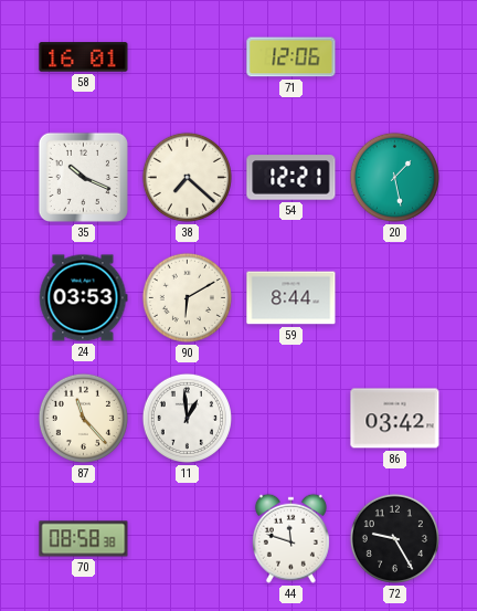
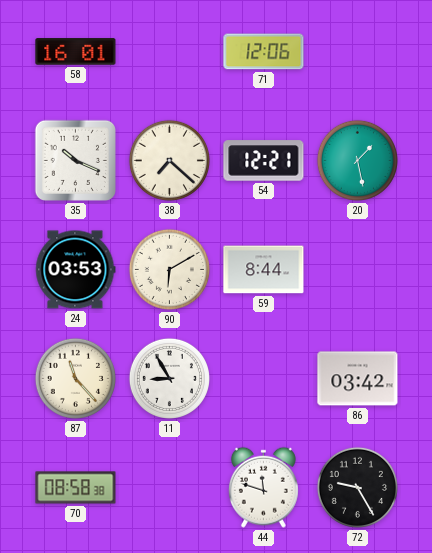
11: 12:59 -> 8:55
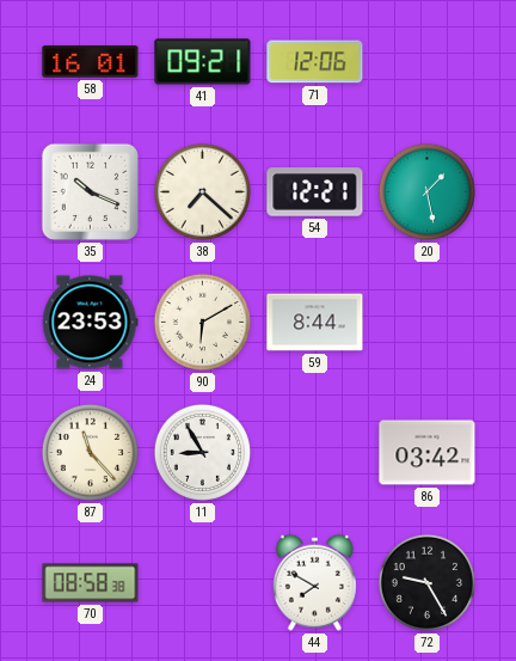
41: none -> 09:21
24: 03:53 -> 23:53
44: 11:48 -> 7:50
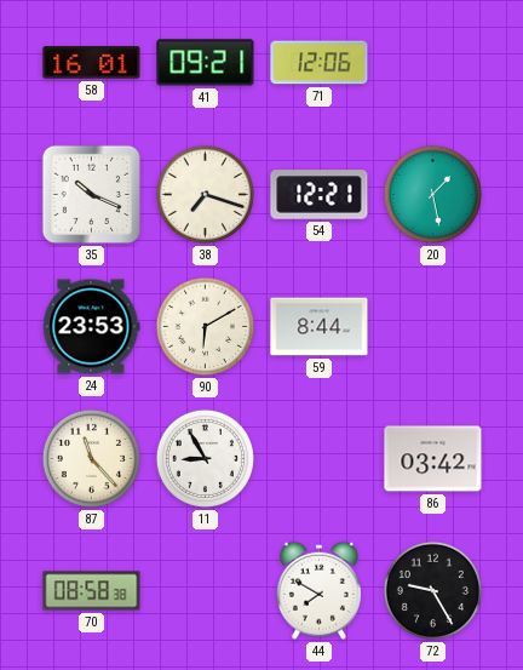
38: 7:22 -> 7:18
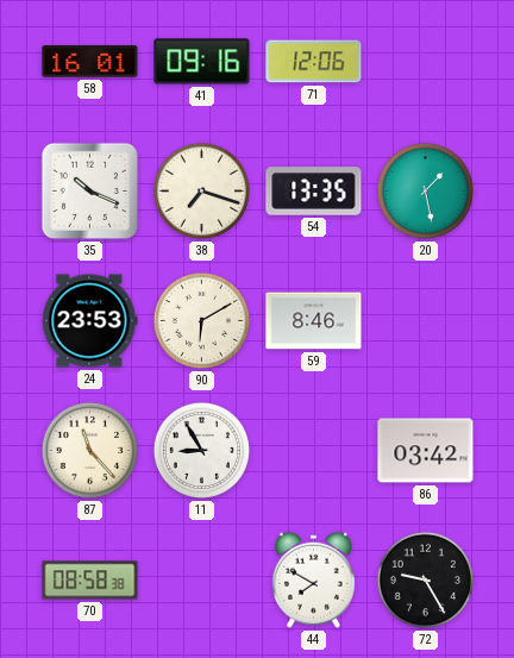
41: 09:21 -> 09:16
54: 12:21 -> 13:35
59: 8:44 -> 8:46
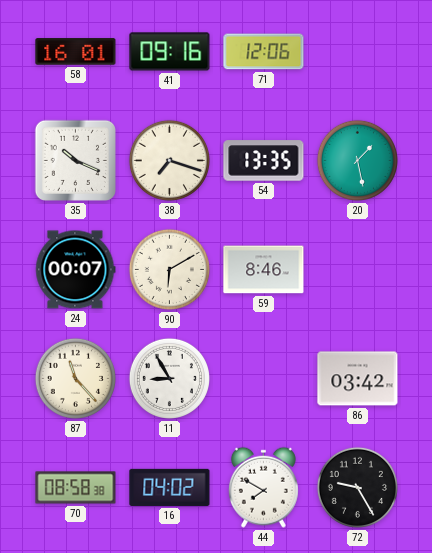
24: 23:53 -> 00:07
16: none -> 04:02
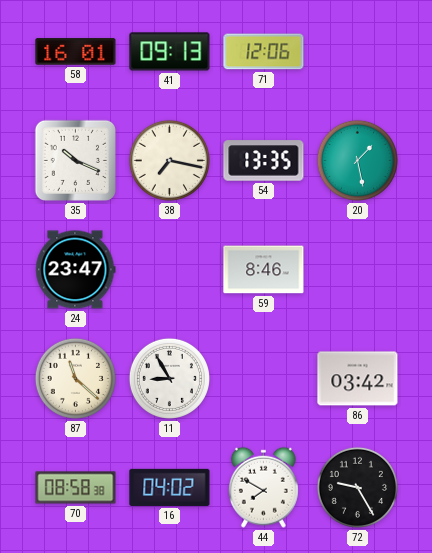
41: 09:16 -> 09:13
38: 7:18 -> 7:17
24: 00:07 -> 23:47
90: 6:10 -> none
87: 11:23 -> 11:22
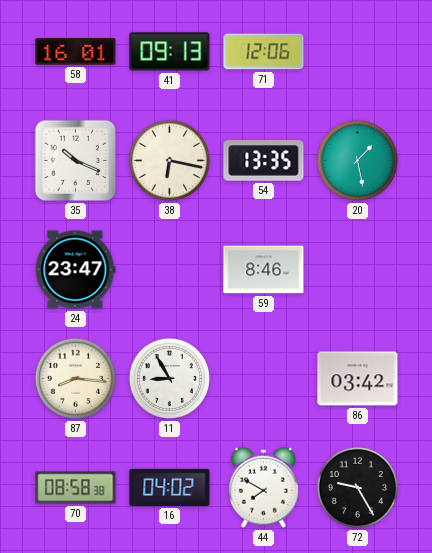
38: 7:17 -> 6:17
87: 11:22 -> 8:16
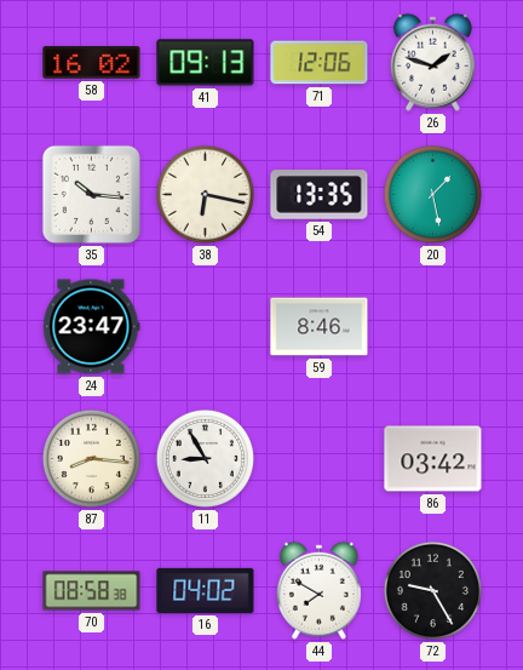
58: 16:01 -> 16:02
26: none -> 1:48
35: 10:19 -> 10:16
